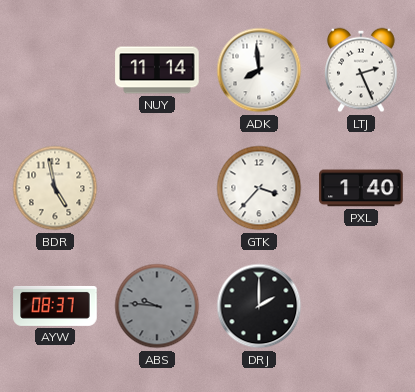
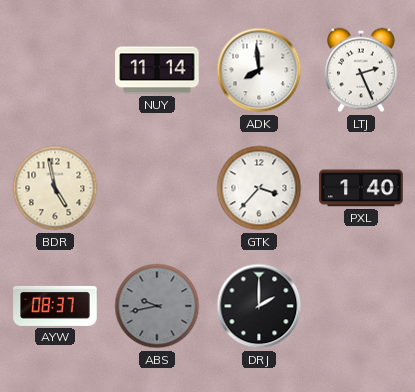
ABS: 9:46 -> 9:43
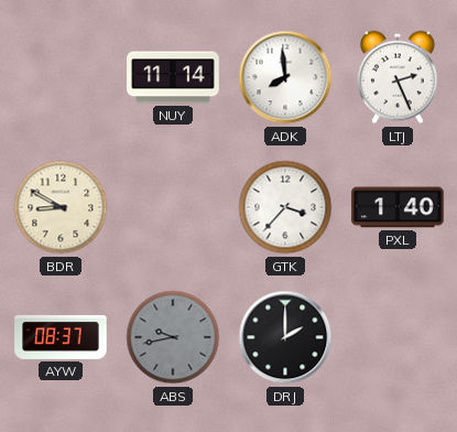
BDR: 4:58 -> 8:50
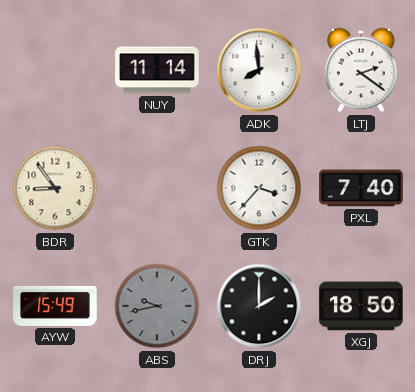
LTJ: 2:26 -> 2:21
BDR: 8:50 -> 8:54
PXL: 1:40 -> 7:40
AYW: 08:37 -> 15:49
XGJ: none -> 18:50
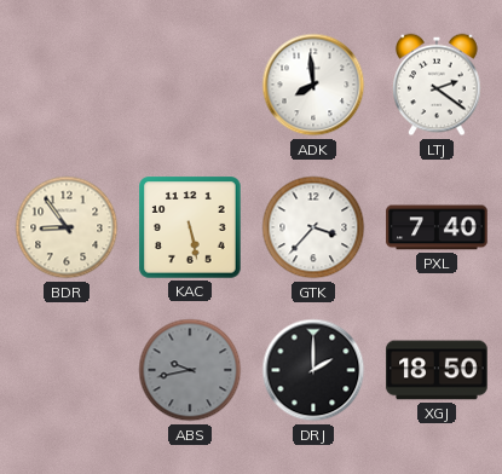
NUY: 11:14 -> none
KAC: none -> 5:28
AYW: 15:49 -> none
